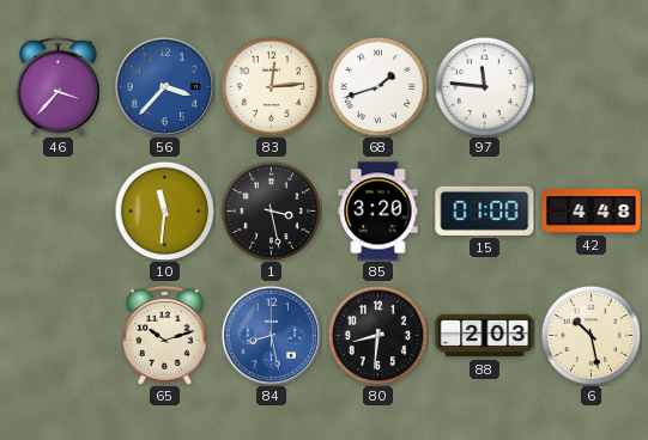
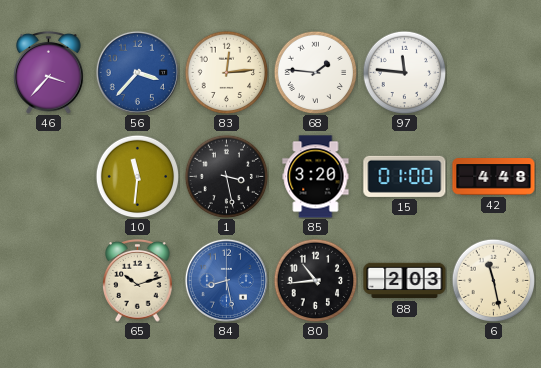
68: 1:42 -> 1:46
80: 8:31 -> 10:44
6: 10:28 -> 11:28
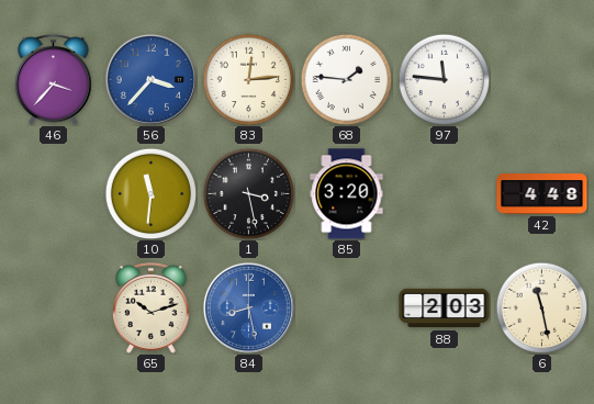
15: 01:00 -> none
80: 10:44 -> none
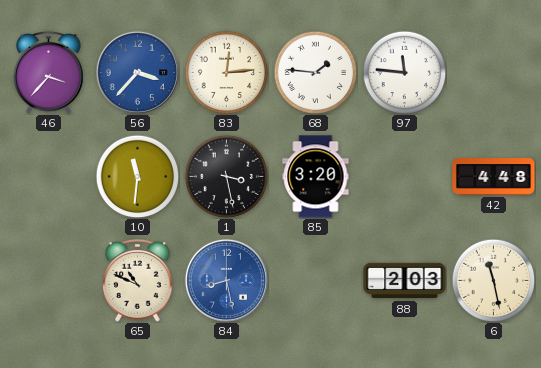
65: 10:12 -> 10:49
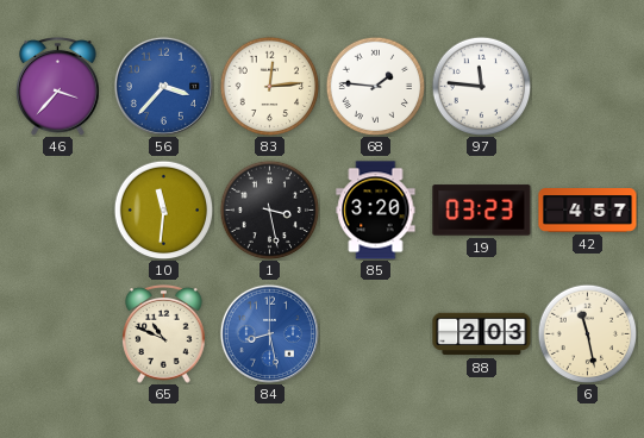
19: none -> 03:23
42: 4:48 -> 4:57
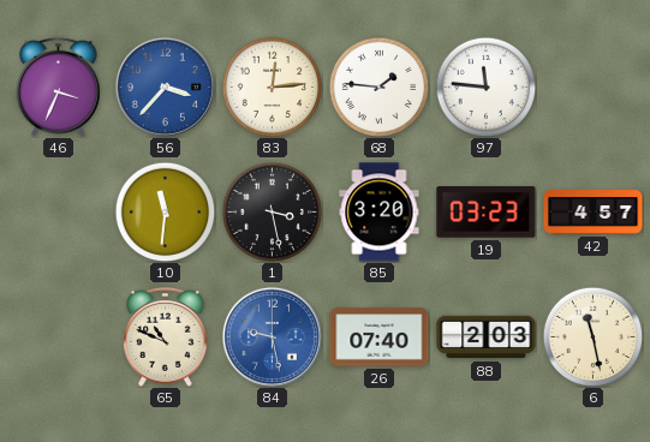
46: 3:37 -> 3:34
84: 8:28 -> 9:28
26: none -> 07:40
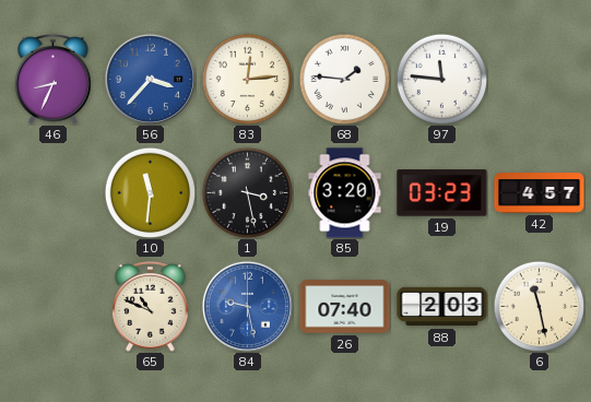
46: 3:34 -> 8:34
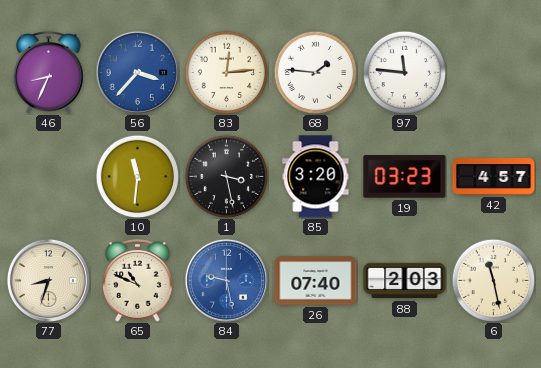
77: none -> 8:33
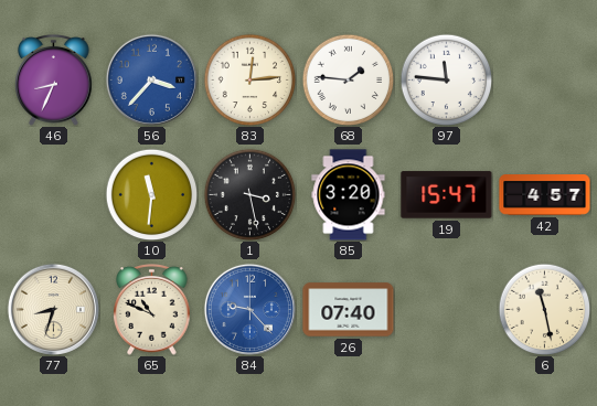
19: 03:23 -> 15:47
84: 9:28 -> 9:23
88: 2:03 -> none
